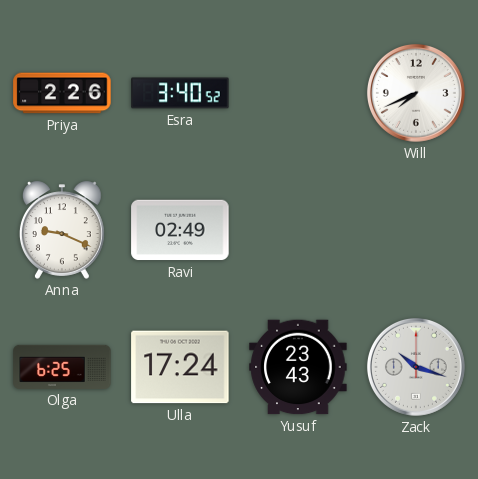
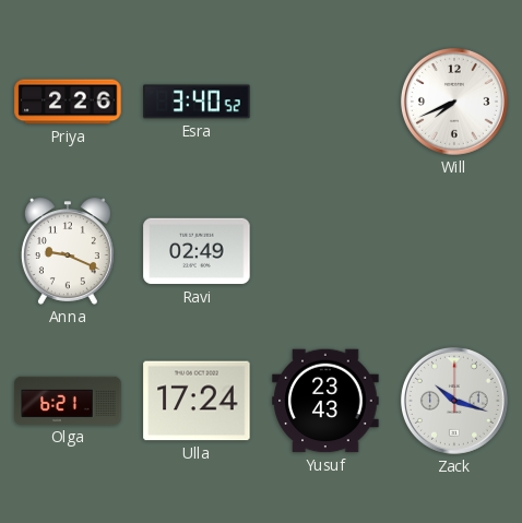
Olga: 6:25 -> 6:21
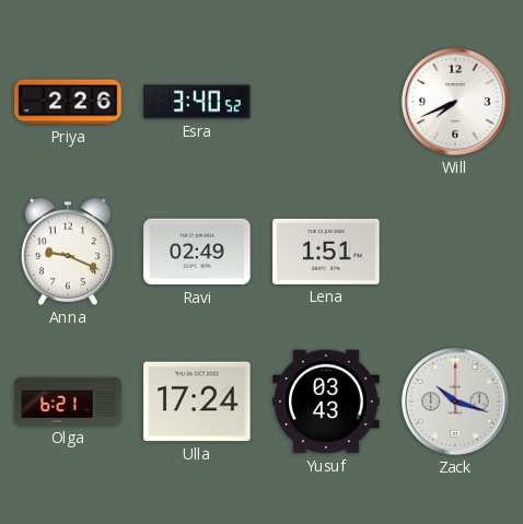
Lena: none -> 1:51
Yusuf: 23:43 -> 03:43
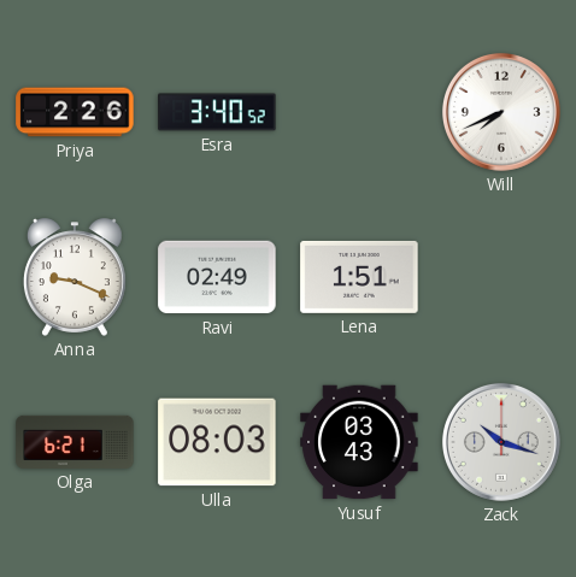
Ulla: 17:24 -> 08:03
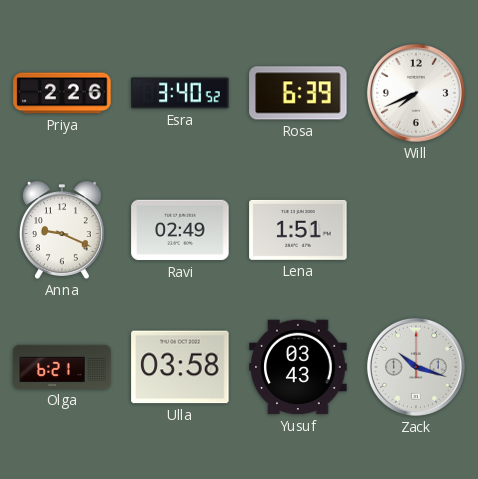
Rosa: none -> 6:39
Ulla: 08:03 -> 03:58
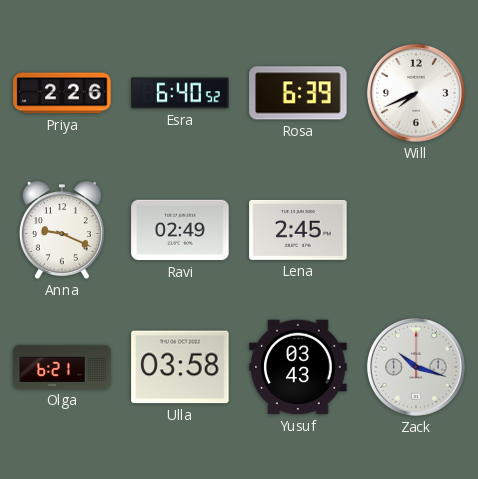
Esra: 3:40 -> 6:40
Lena: 1:51 -> 2:45
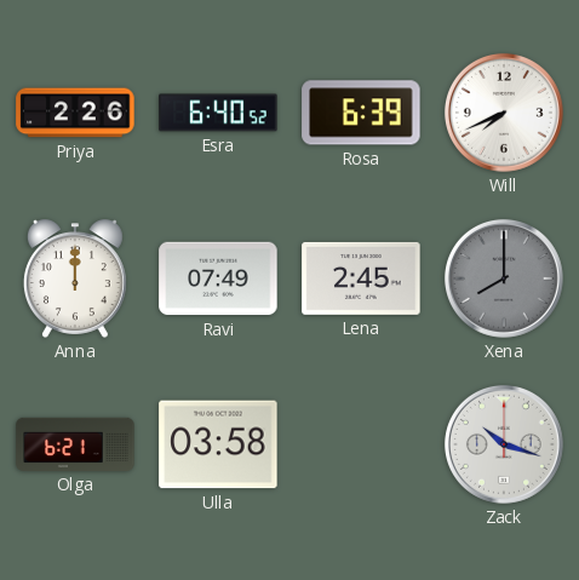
Anna: 9:19 -> 12:00
Ravi: 02:49 -> 07:49
Xena: none -> 8:00
Yusuf: 03:43 -> none
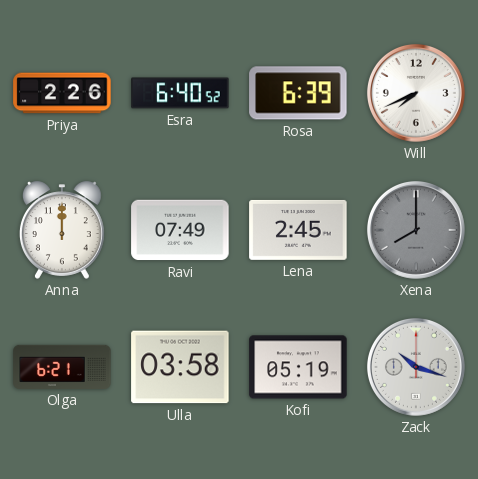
Kofi: none -> 05:19
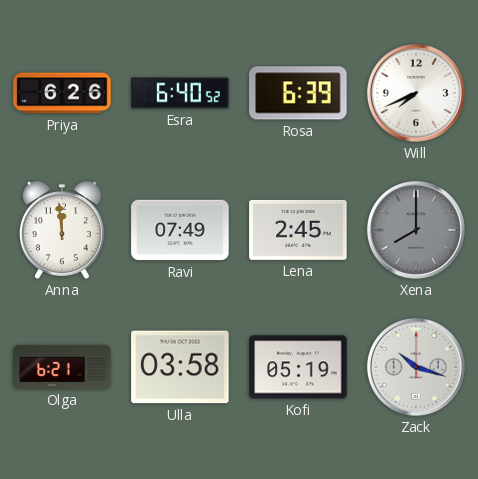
Priya: 2:26 -> 6:26
Anna: 12:00 -> 11:59
